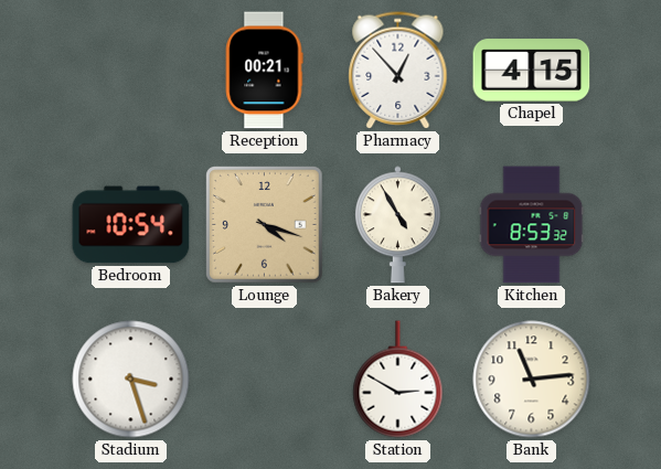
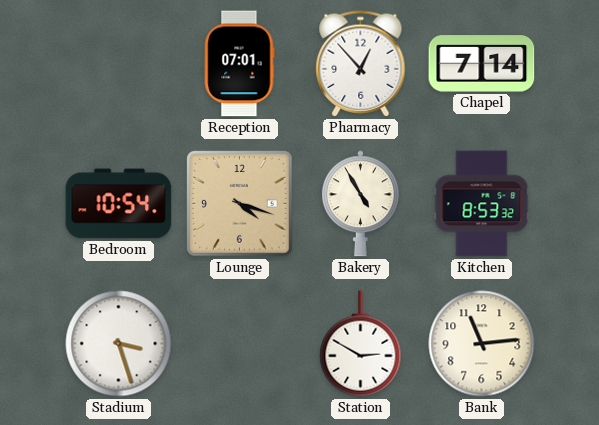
Reception: 00:21 -> 07:01
Chapel: 4:15 -> 7:14
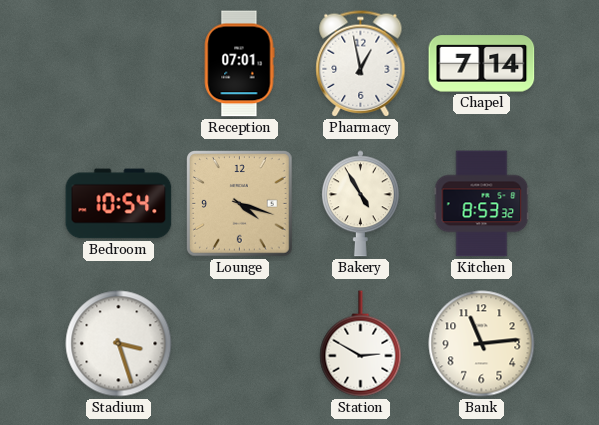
Pharmacy: 12:53 -> 12:58
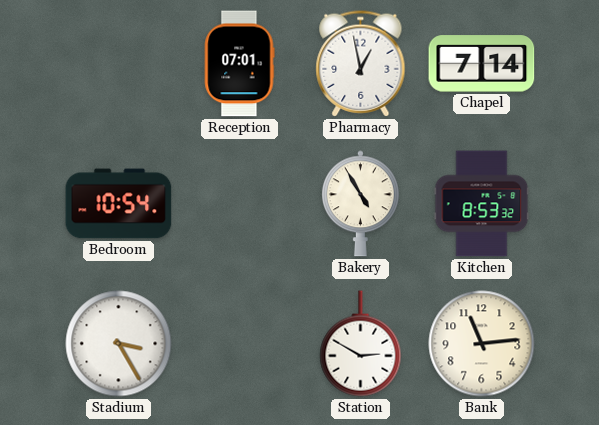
Lounge: 4:18 -> none
Stadium: 3:27 -> 3:25
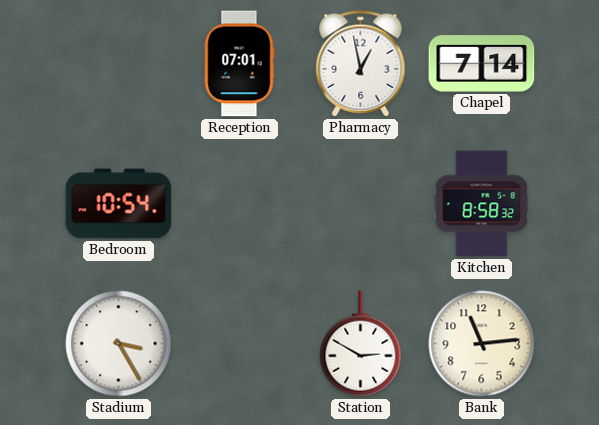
Bakery: 4:55 -> none
Kitchen: 8:53 -> 8:58
